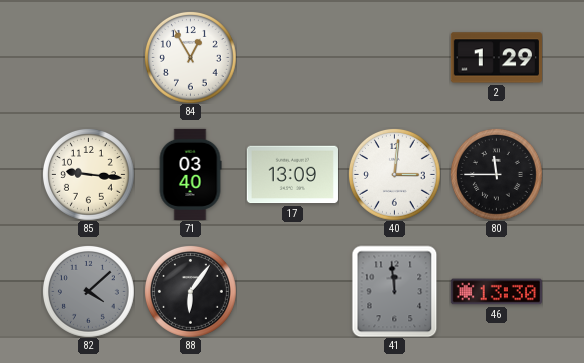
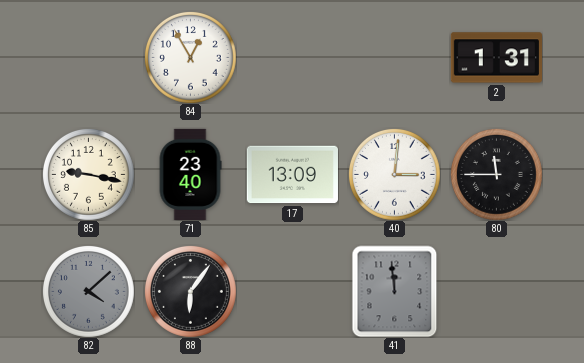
2: 1:29 -> 1:31
85: 9:16 -> 9:17
71: 03:40 -> 23:40
46: 13:30 -> none
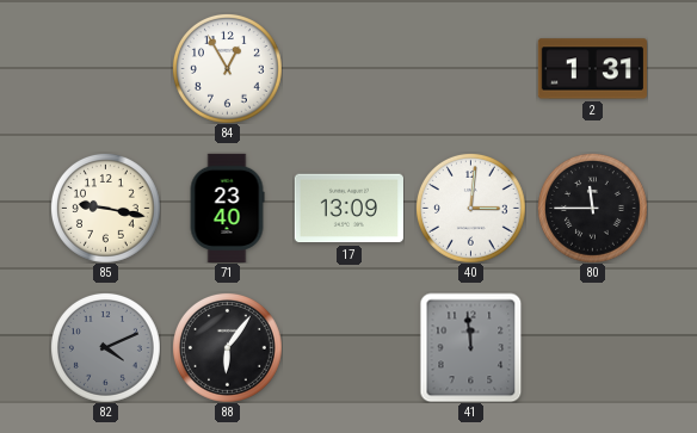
82: 4:08 -> 4:11
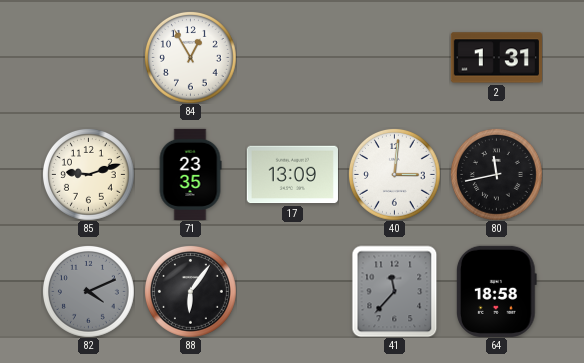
85: 9:17 -> 9:12
71: 23:40 -> 23:35
80: 11:45 -> 11:43
41: 11:59 -> 11:37
64: none -> 18:58
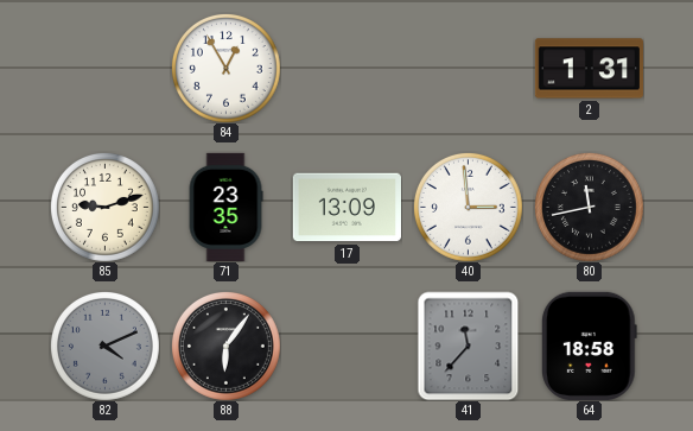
40: 3:01 -> 2:59
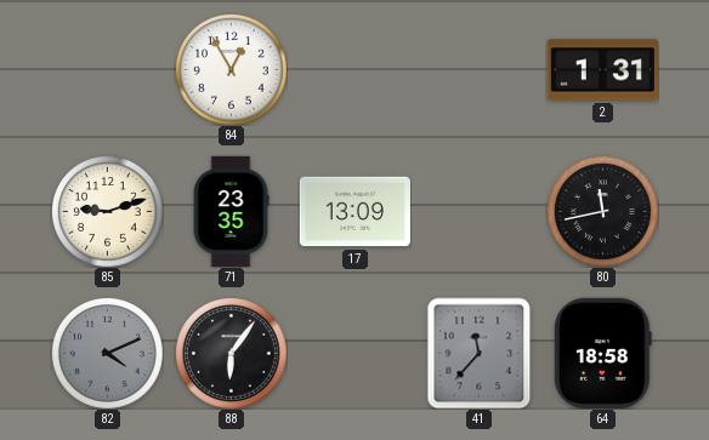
40: 2:59 -> none
